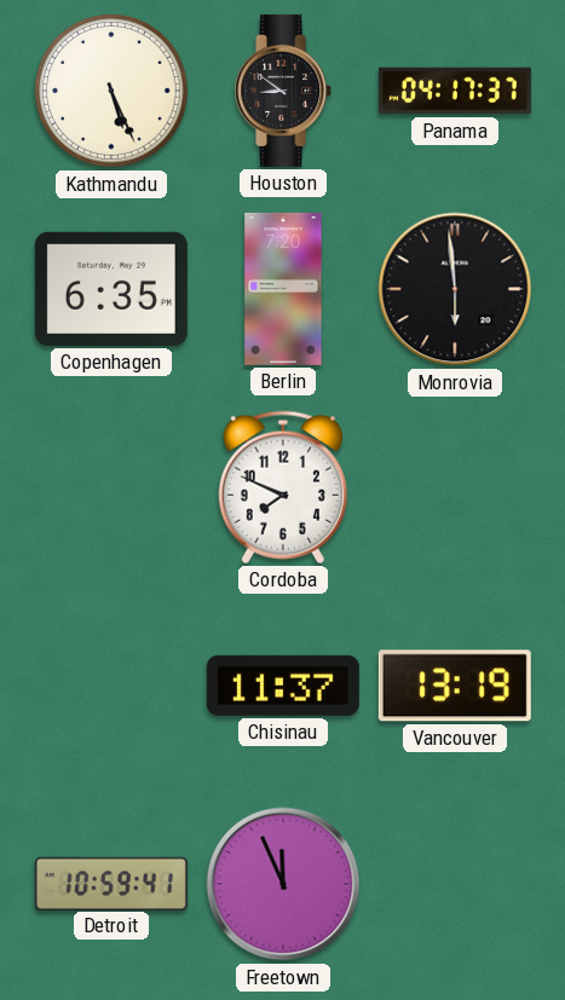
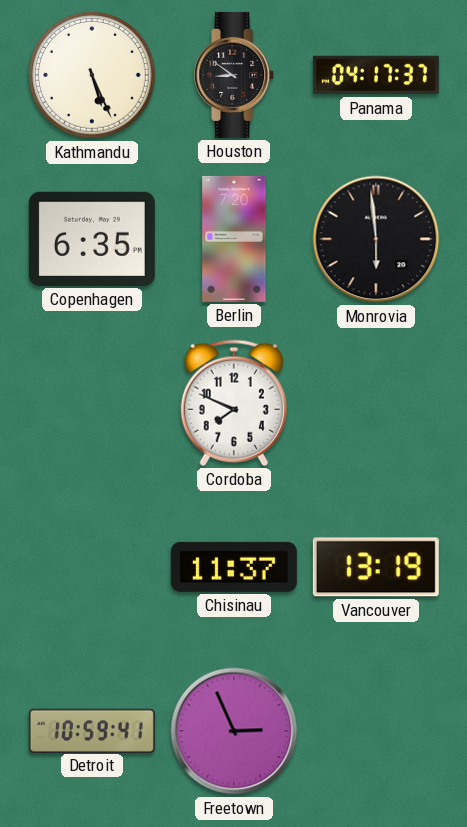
Freetown: 11:56 -> 2:56
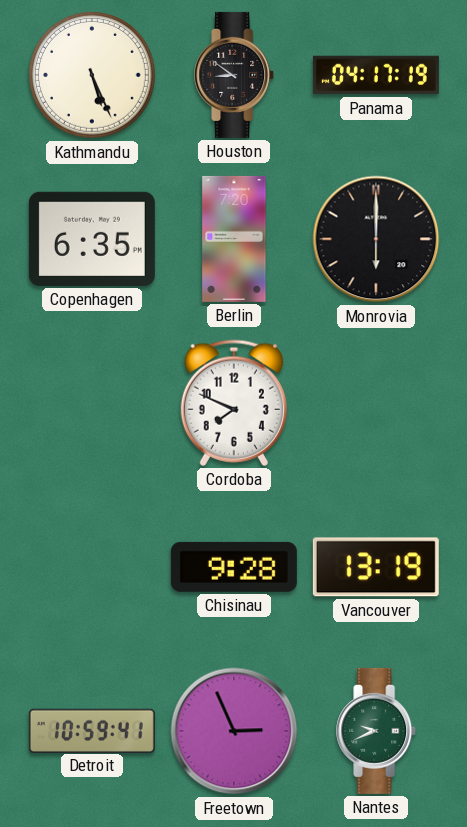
Panama: 04:17:37 -> 04:17:19
Monrovia: 5:59 -> 6:00
Chisinau: 11:37 -> 9:28
Nantes: none -> 9:41
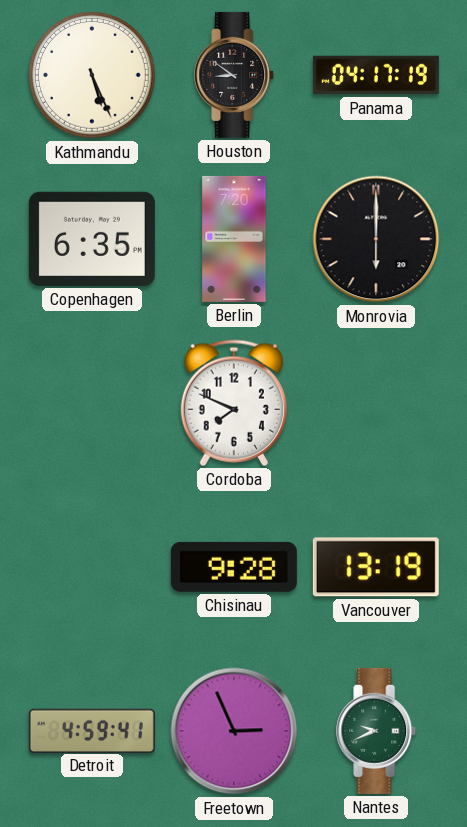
Detroit: 10:59 -> 4:59
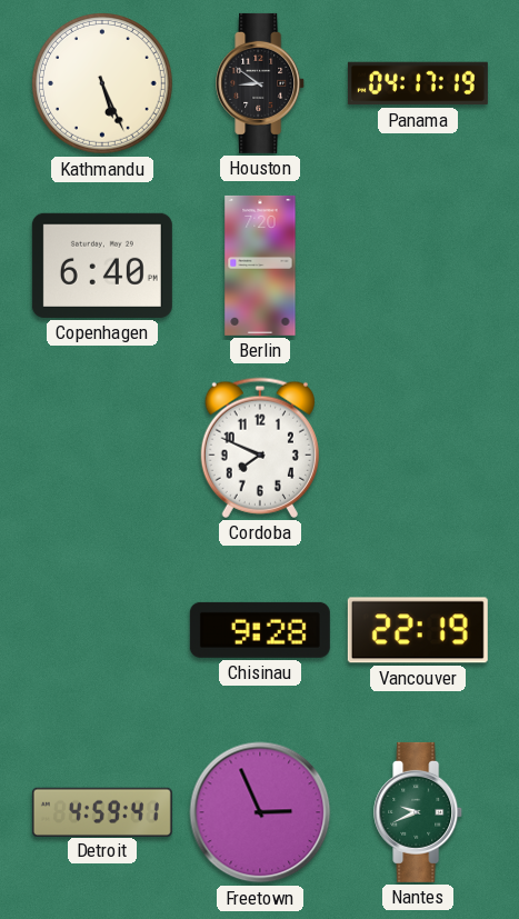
Copenhagen: 6:35 -> 6:40
Monrovia: 6:00 -> none
Vancouver: 13:19 -> 22:19
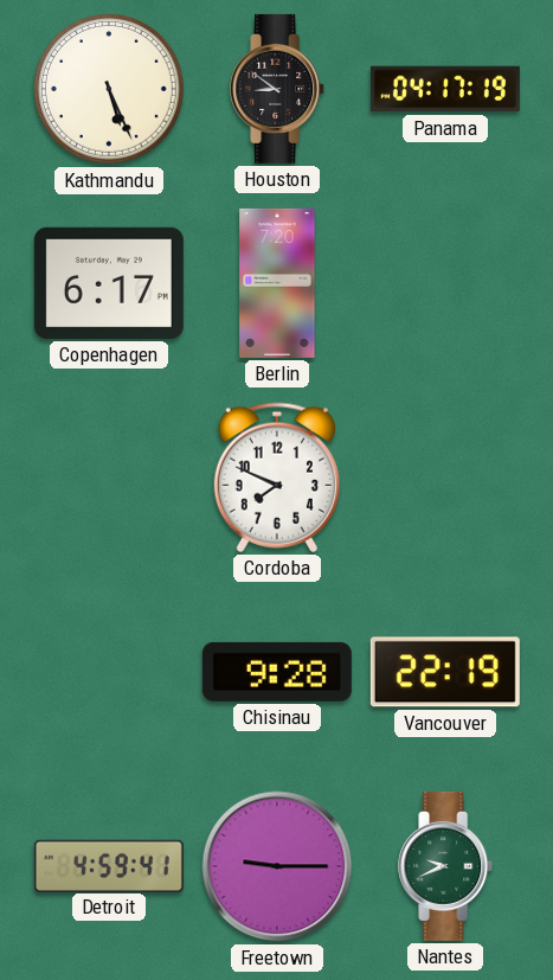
Copenhagen: 6:40 -> 6:17
Freetown: 2:56 -> 9:15
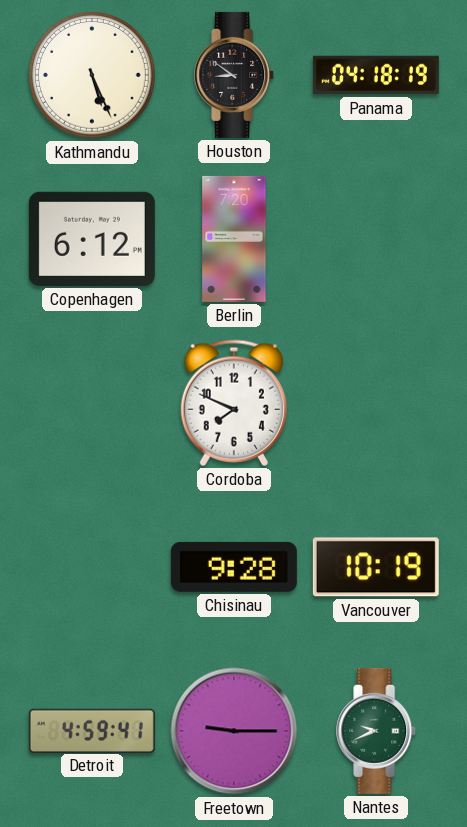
Panama: 04:17 -> 04:18
Copenhagen: 6:17 -> 6:12
Vancouver: 22:19 -> 10:19
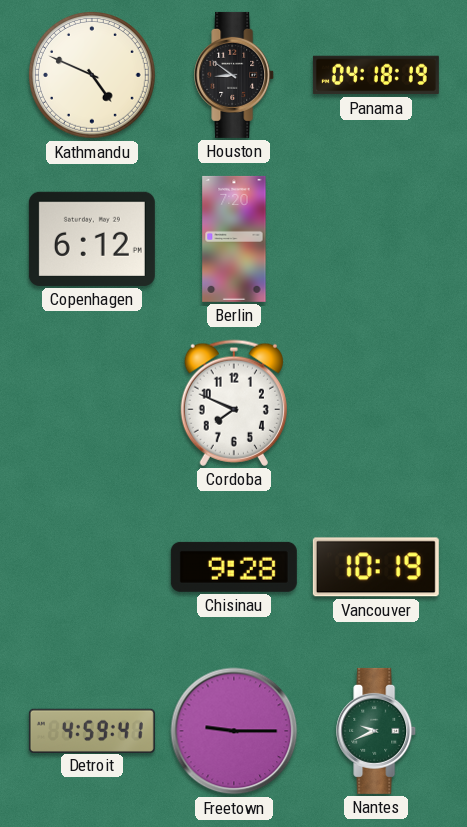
Kathmandu: 5:26 -> 4:49
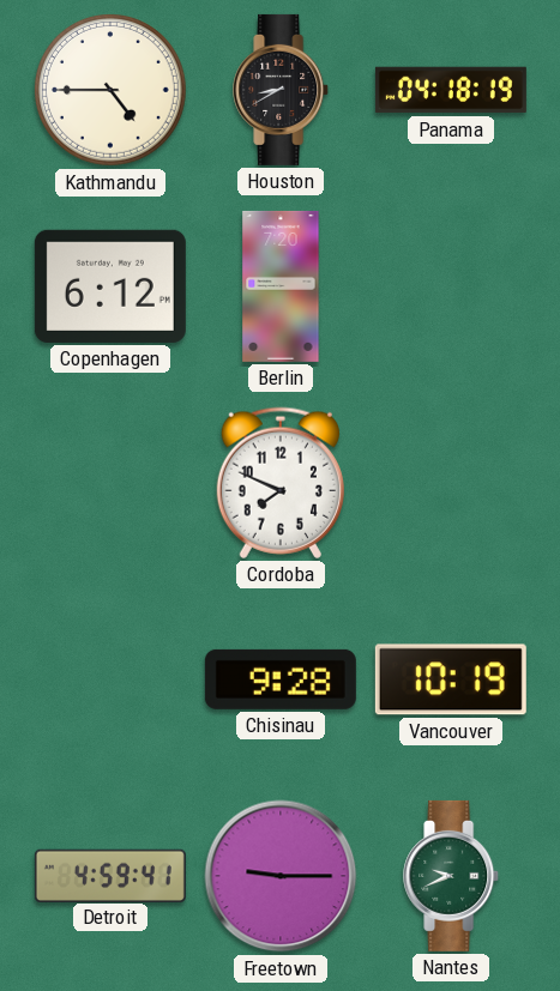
Kathmandu: 4:49 -> 4:45
Houston: 8:51 -> 8:40
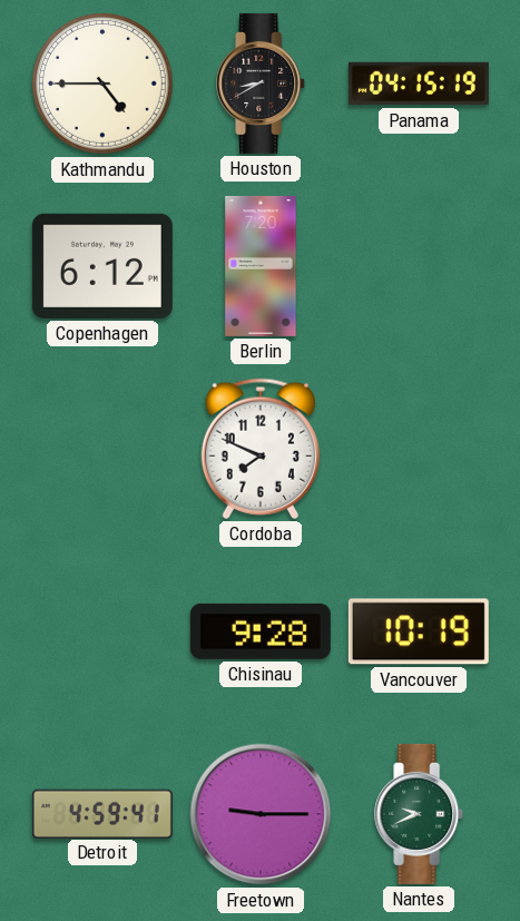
Panama: 04:18 -> 04:15
